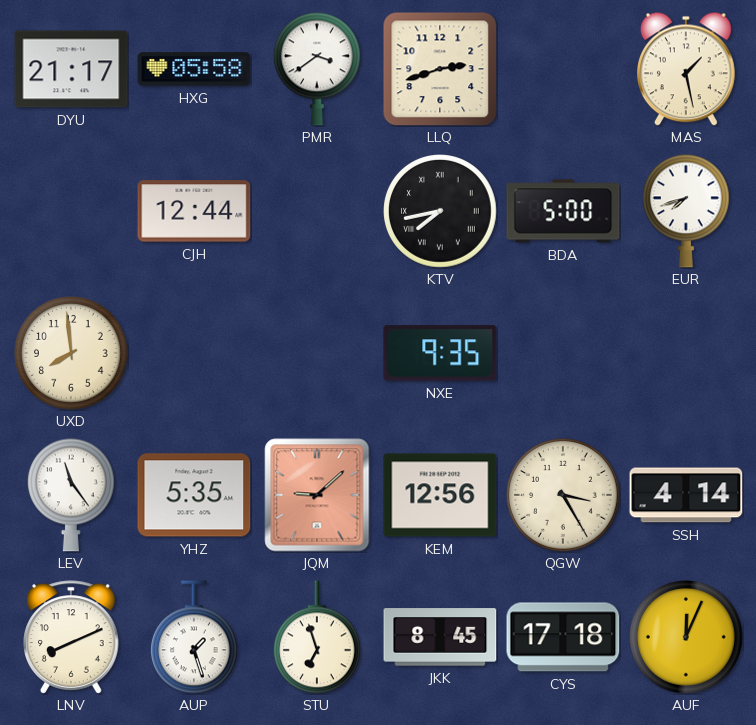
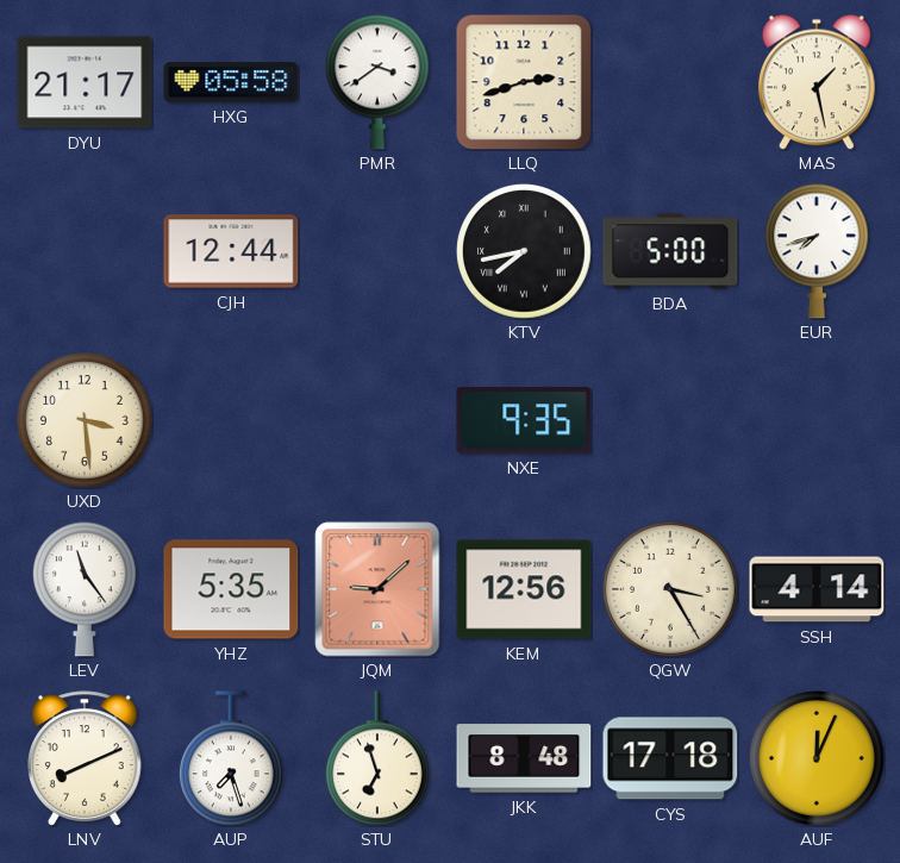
UXD: 7:59 -> 3:29
AUP: 1:27 -> 7:27
JKK: 8:45 -> 8:48
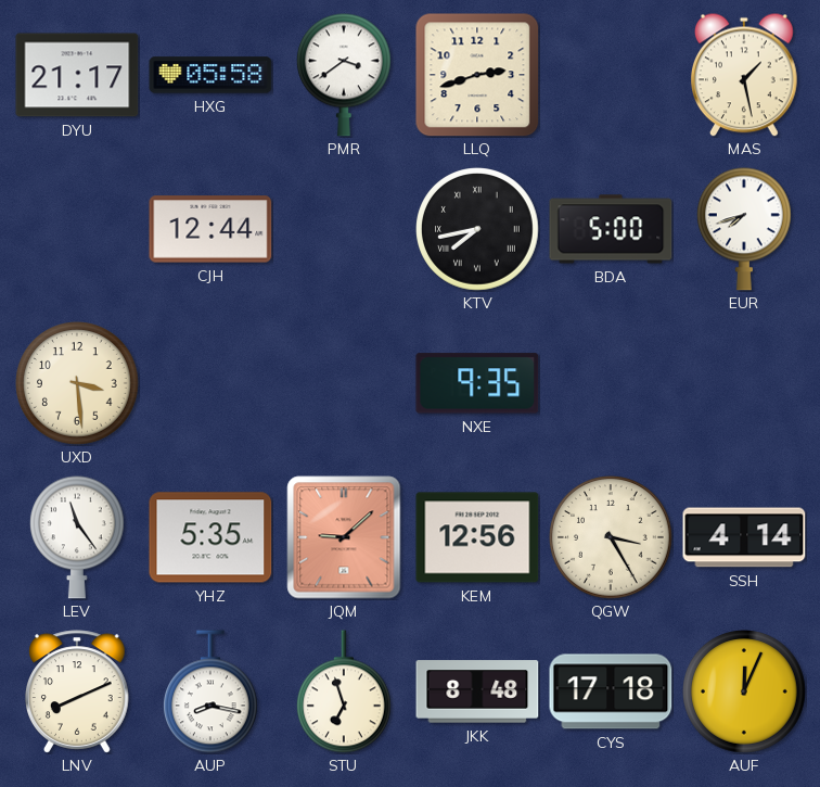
AUP: 7:27 -> 8:17
